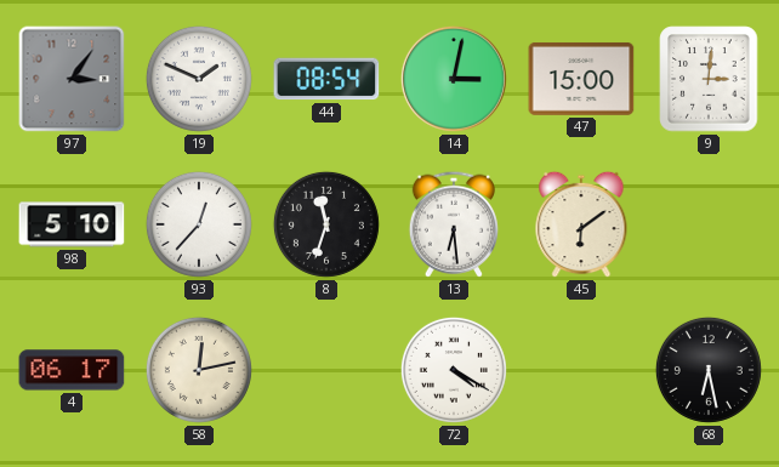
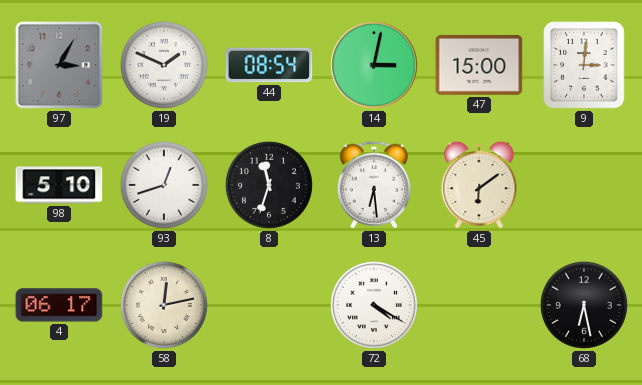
97: 3:06 -> 3:05
93: 12:37 -> 12:42
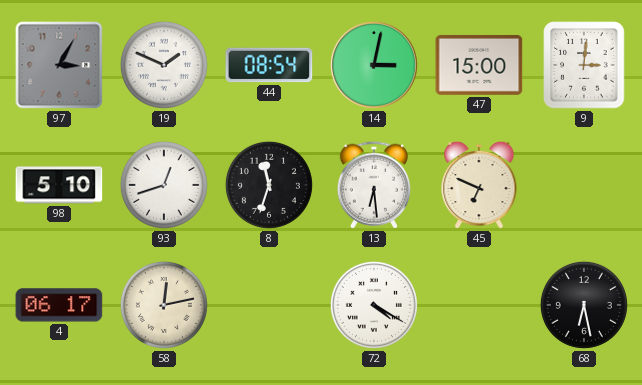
45: 6:09 -> 6:49
